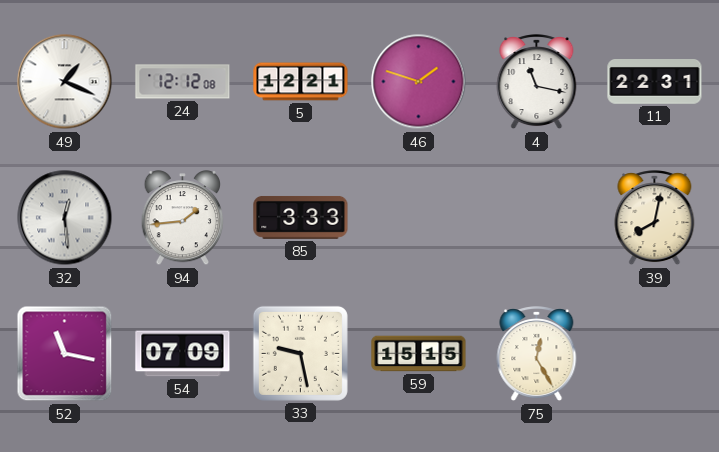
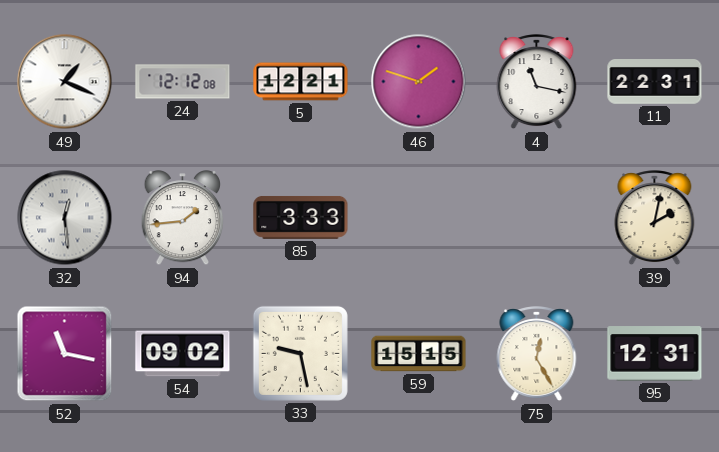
39: 8:02 -> 2:02
54: 07:09 -> 09:02
95: none -> 12:31
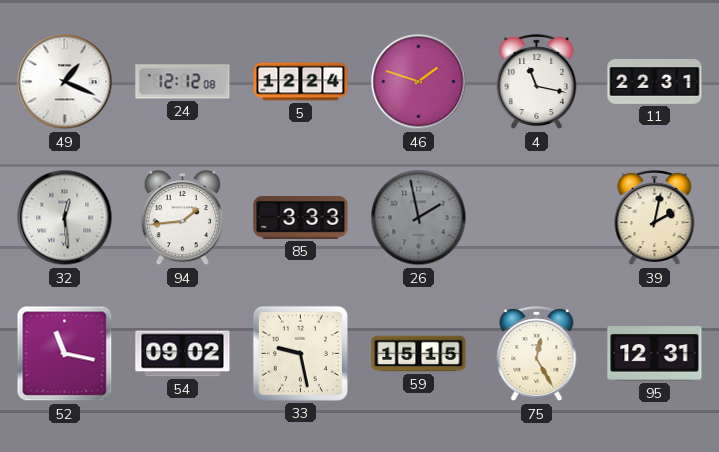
5: 12:21 -> 12:24
26: none -> 1:58
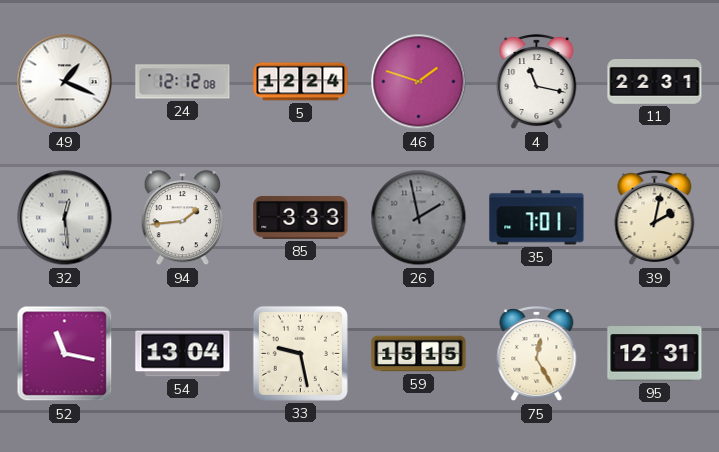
35: none -> 7:01
54: 09:02 -> 13:04
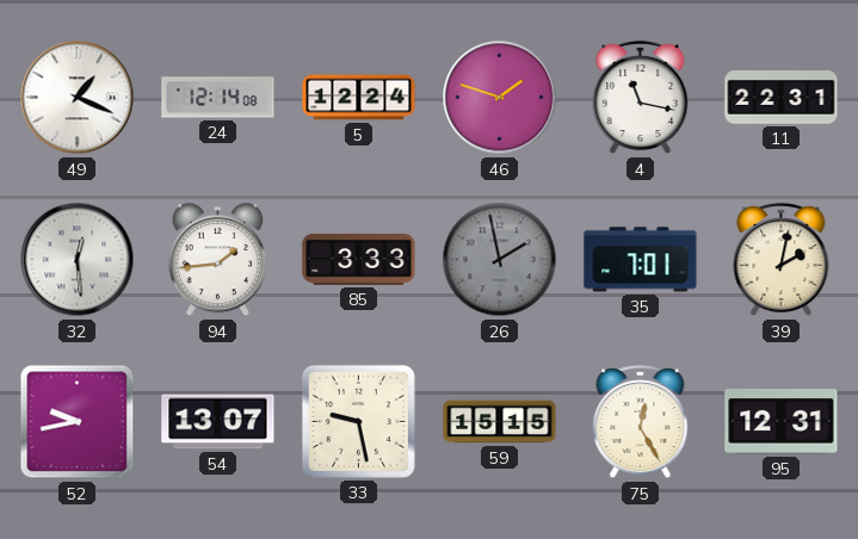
24: 12:12 -> 12:14
52: 11:17 -> 9:43
54: 13:04 -> 13:07
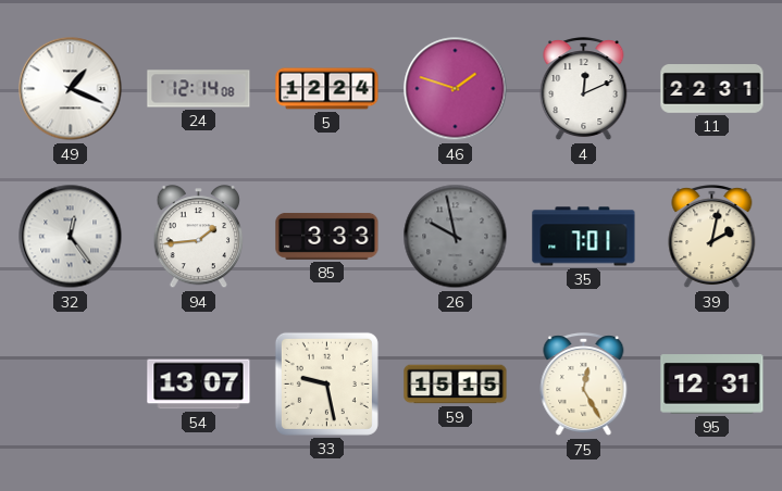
4: 11:17 -> 12:11
32: 12:29 -> 12:24
26: 1:58 -> 9:58
52: 9:43 -> none
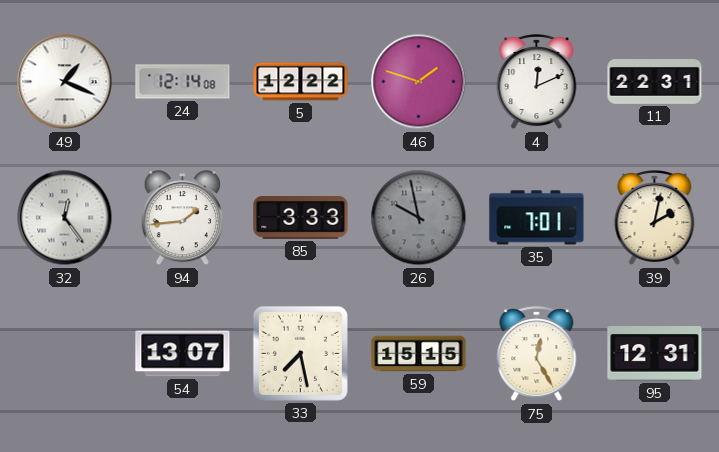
5: 12:24 -> 12:22
33: 9:28 -> 7:28
